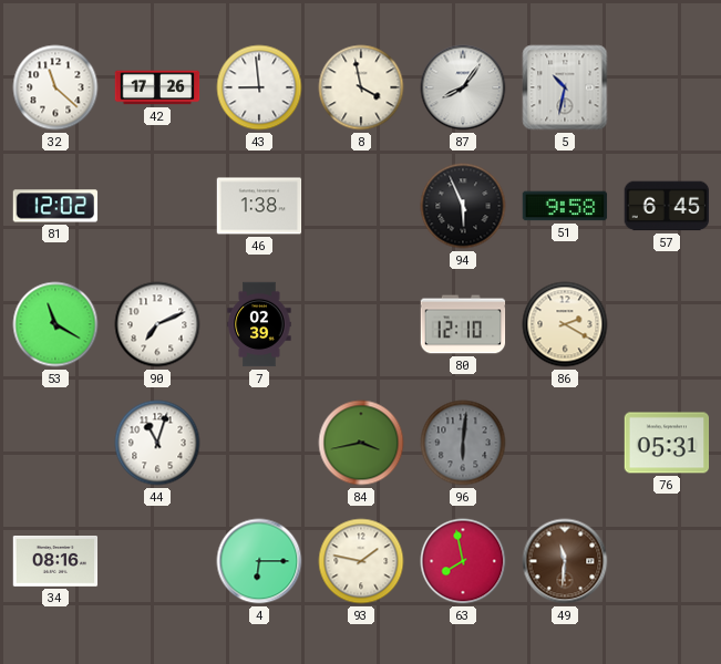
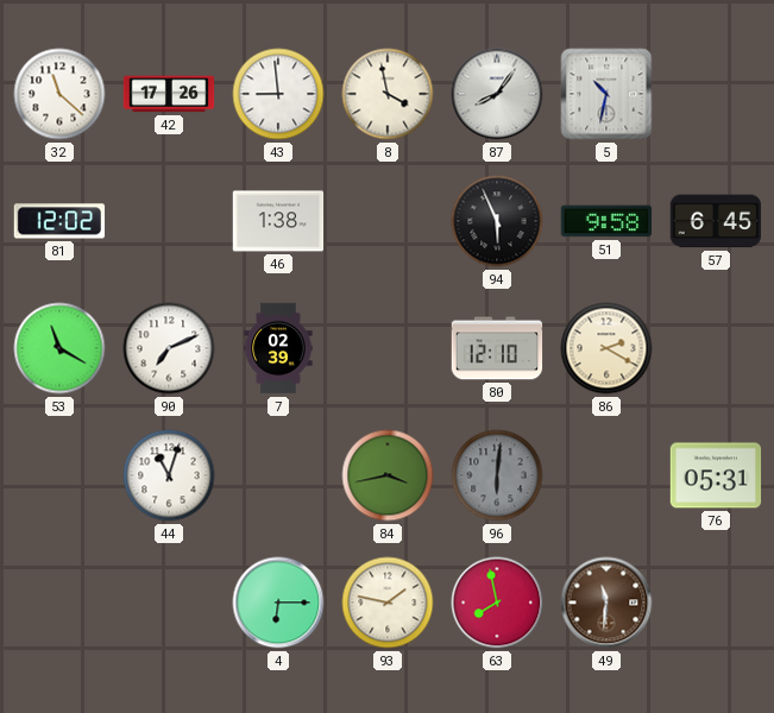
34: 08:16 -> none
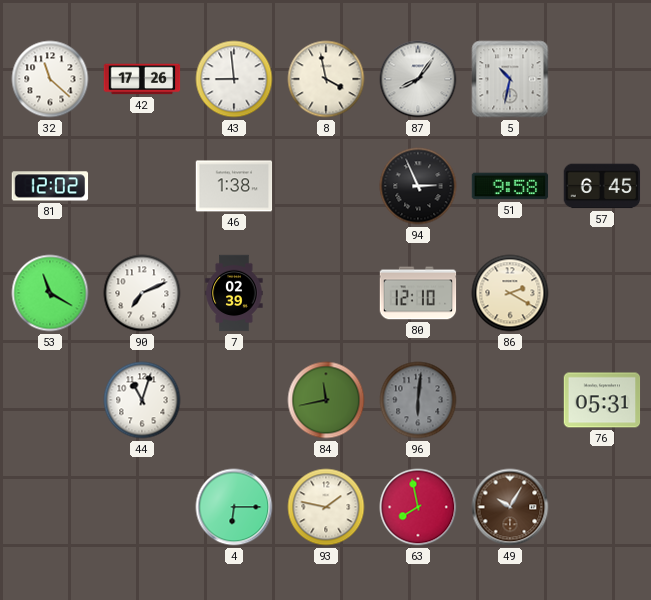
94: 5:56 -> 2:56
84: 3:43 -> 11:43
49: 11:31 -> 10:05
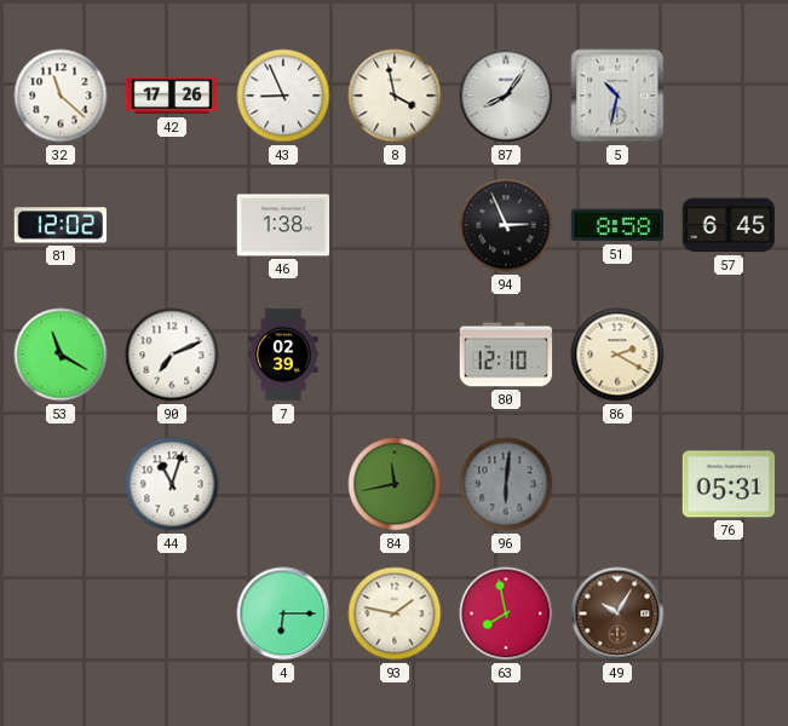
43: 8:59 -> 8:56
51: 9:58 -> 8:58
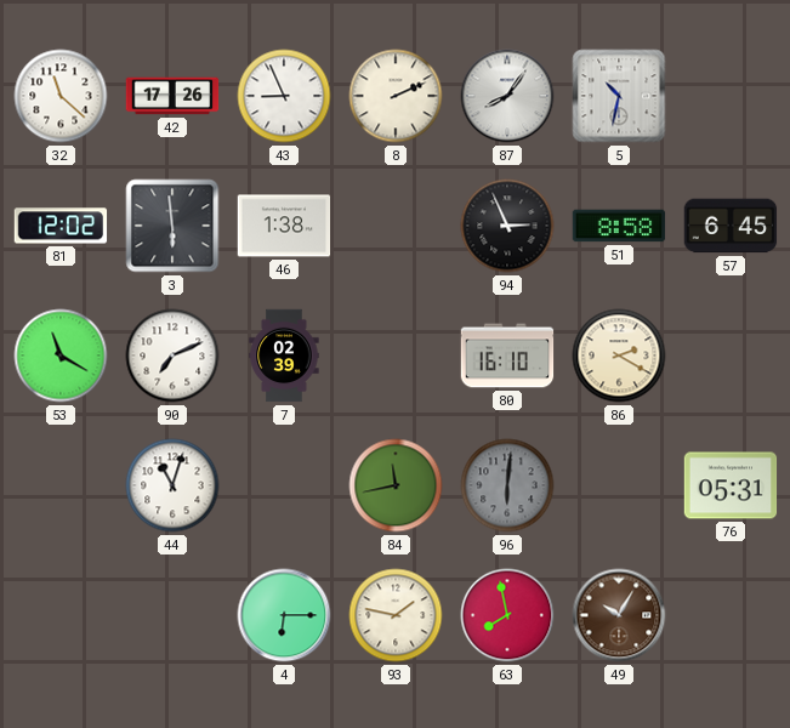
8: 3:58 -> 2:11
3: none -> 5:59
80: 12:10 -> 16:10
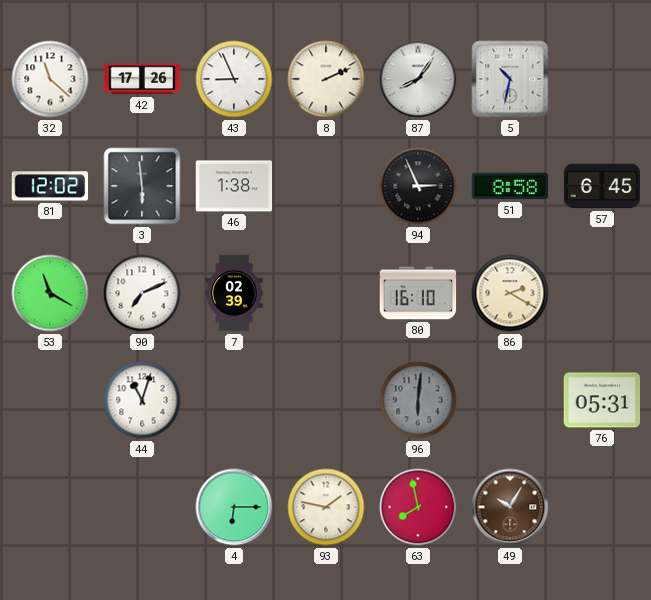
84: 11:43 -> none
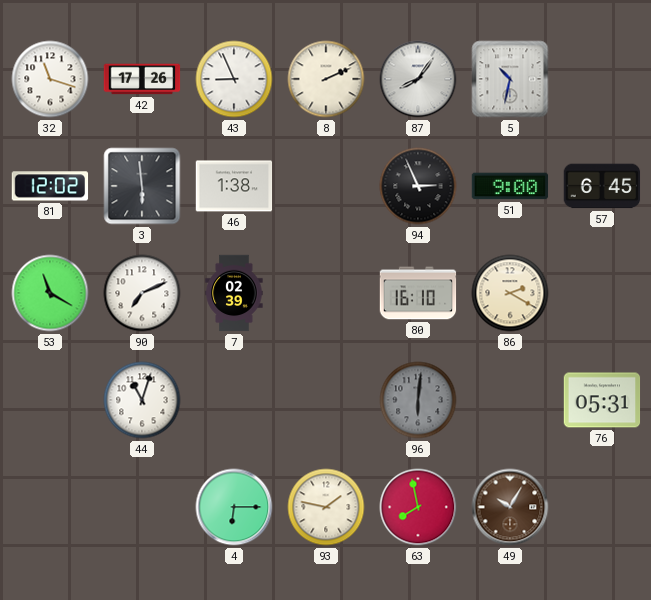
32: 11:22 -> 11:18
51: 8:58 -> 9:00
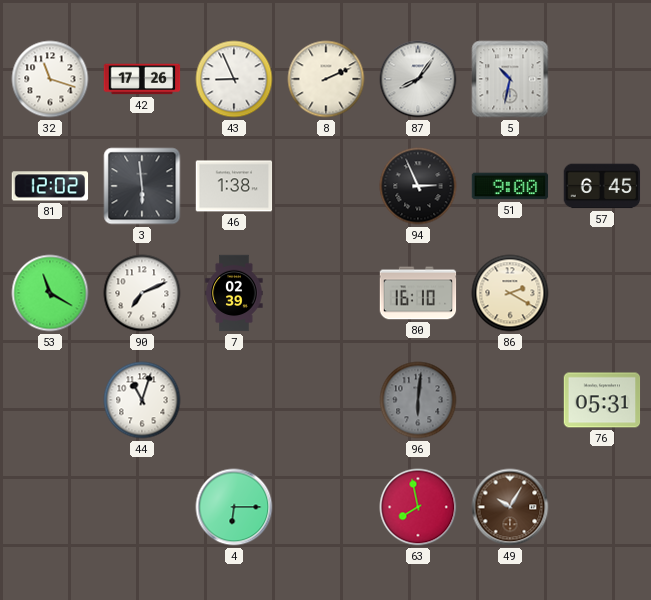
93: 1:47 -> none
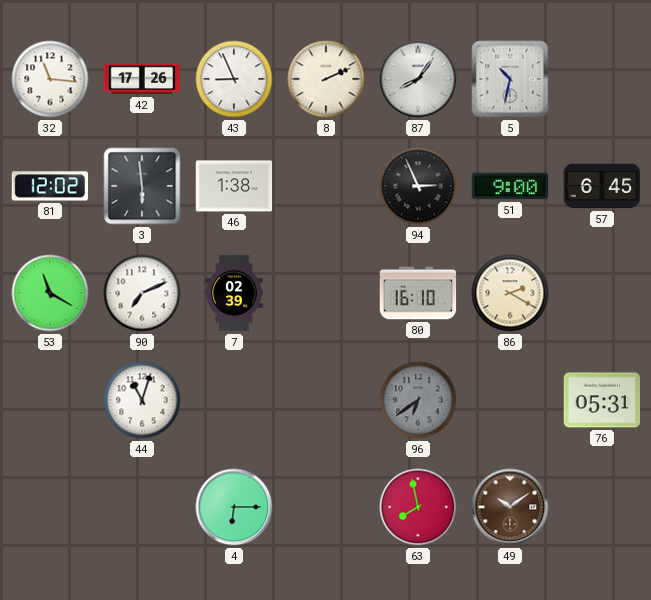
32: 11:18 -> 11:16
96: 6:01 -> 6:39
49: 10:05 -> 10:09
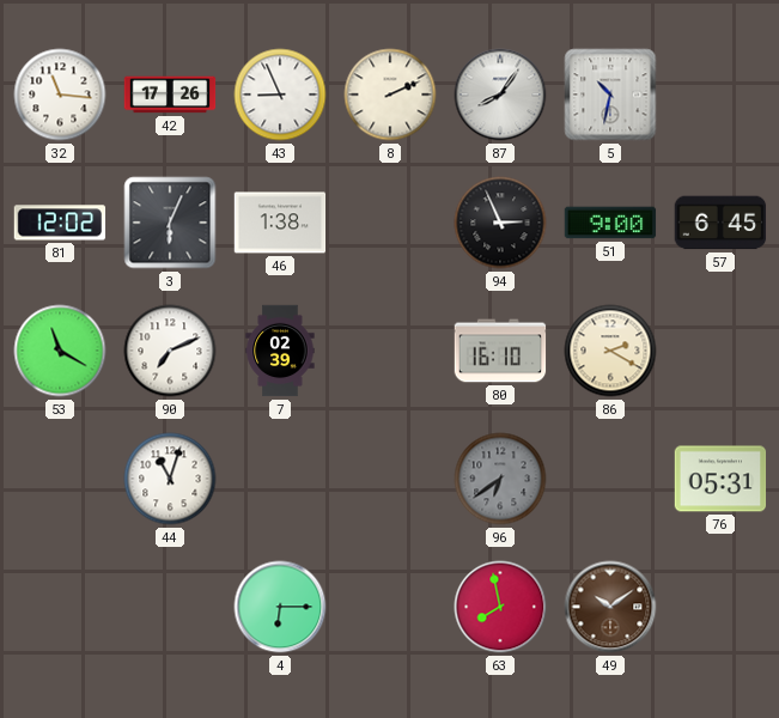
3: 5:59 -> 6:04
